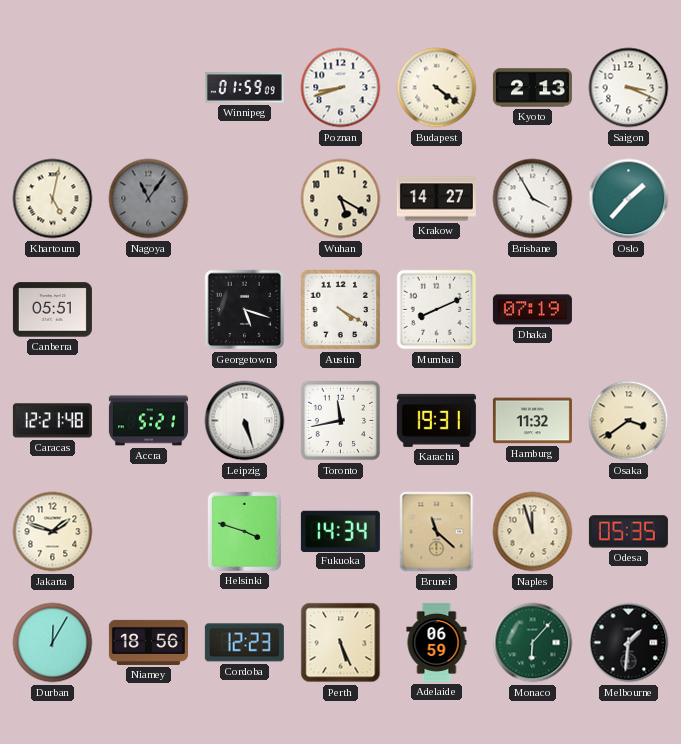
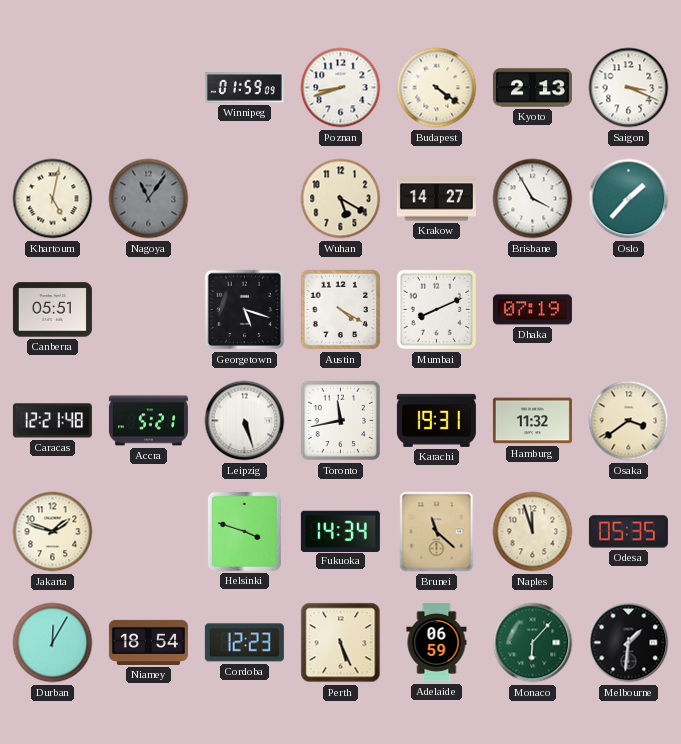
Niamey: 18:56 -> 18:54
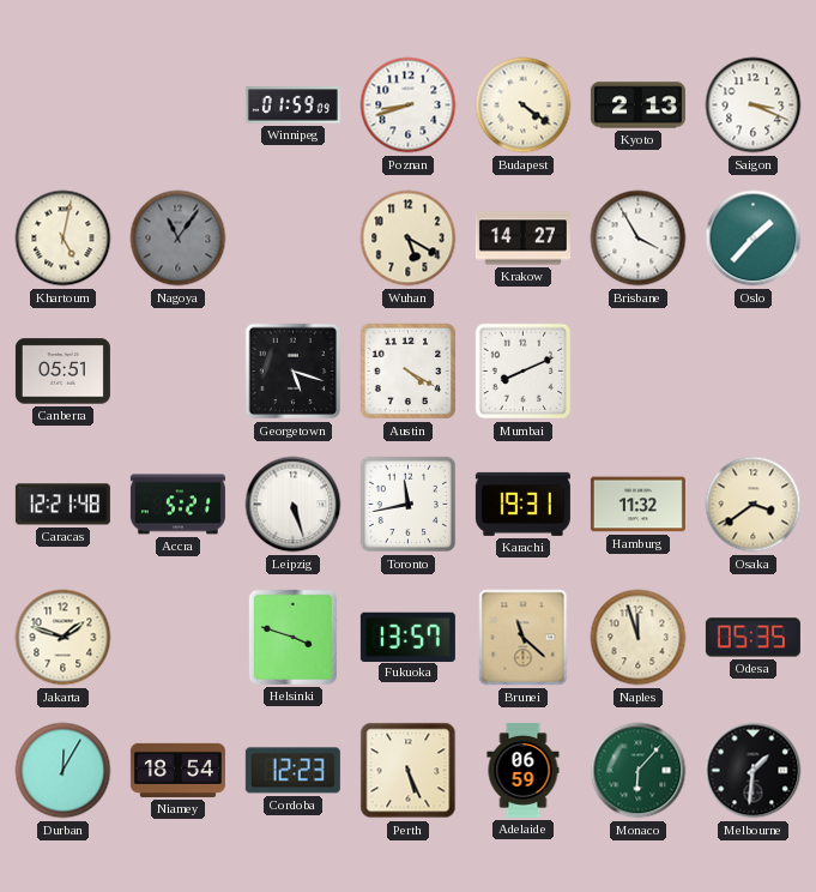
Dhaka: 07:19 -> none
Fukuoka: 14:34 -> 13:57
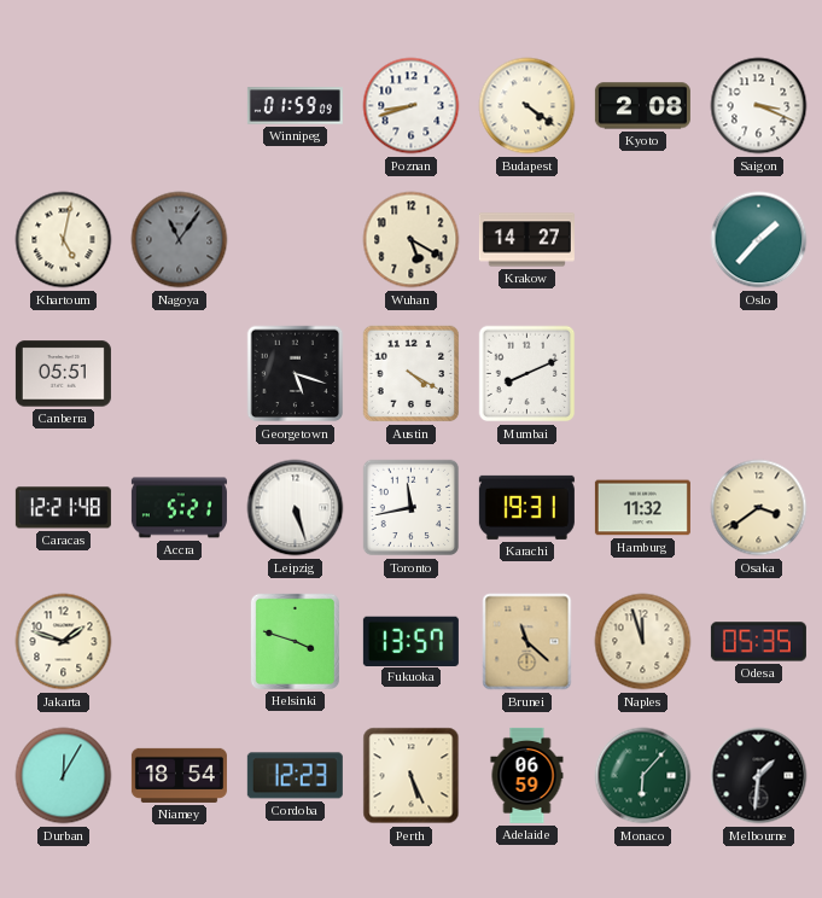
Kyoto: 2:13 -> 2:08
Brisbane: 3:55 -> none
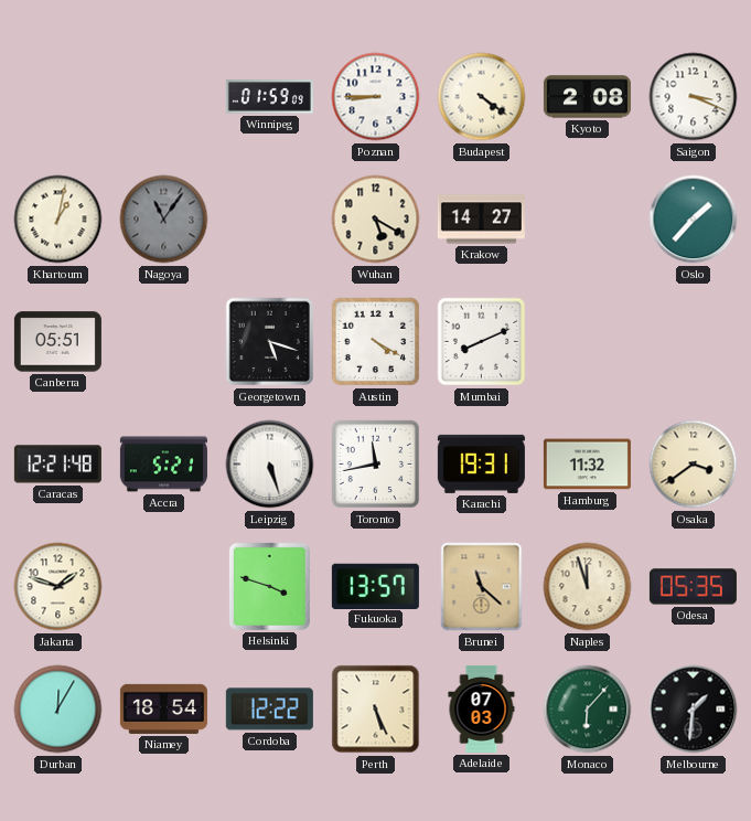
Poznan: 8:42 -> 8:45
Khartoum: 5:02 -> 1:02
Cordoba: 12:23 -> 12:22
Adelaide: 06:59 -> 07:03
